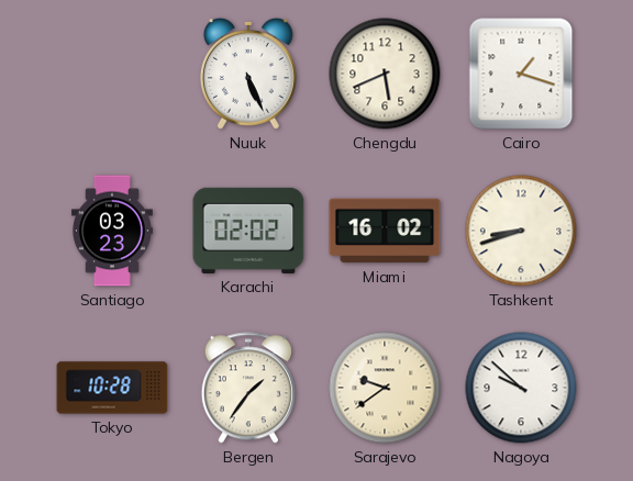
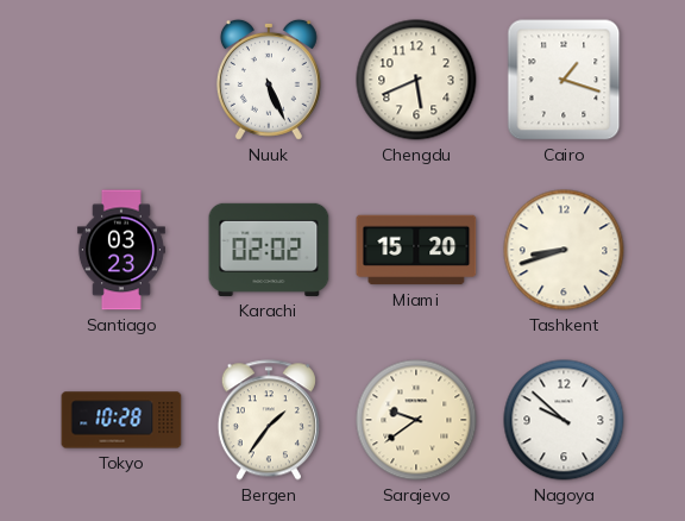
Miami: 16:02 -> 15:20
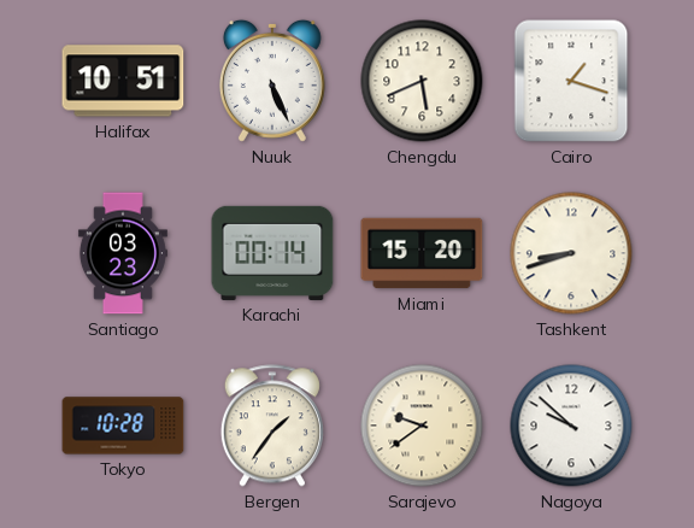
Halifax: none -> 10:51
Karachi: 02:02 -> 00:14
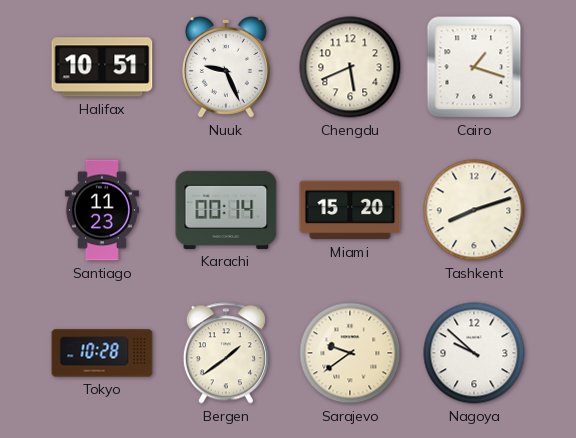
Nuuk: 5:26 -> 9:26
Santiago: 03:23 -> 11:23
Tashkent: 8:42 -> 8:12
Bergen: 1:36 -> 1:39
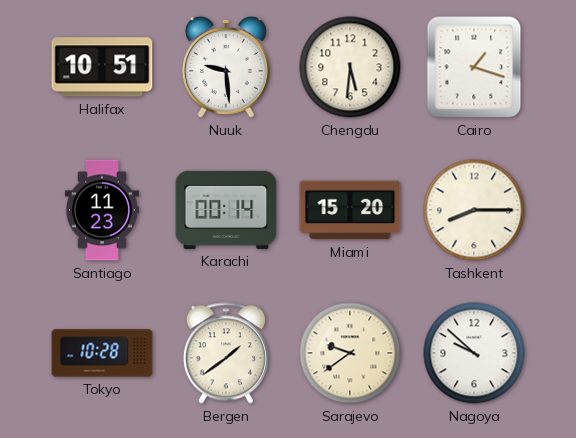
Nuuk: 9:26 -> 9:29
Chengdu: 5:41 -> 5:31
Tashkent: 8:12 -> 8:15
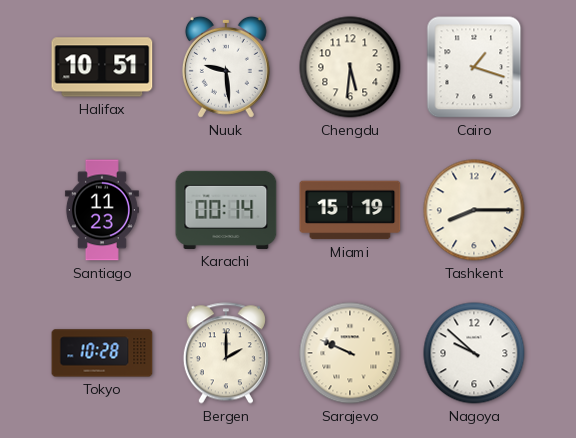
Miami: 15:20 -> 15:19
Bergen: 1:39 -> 2:00
Sarajevo: 9:39 -> 9:49
